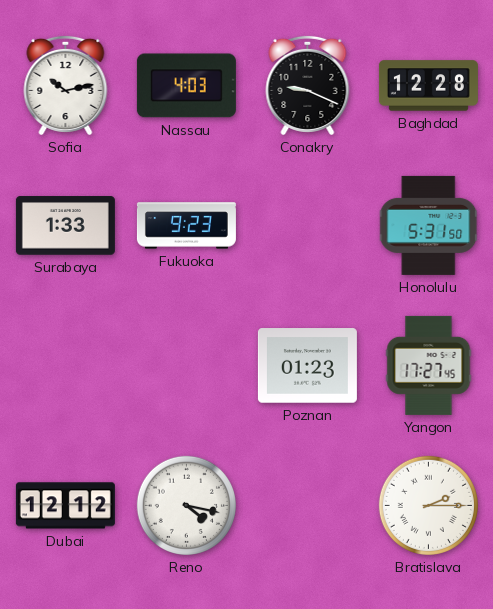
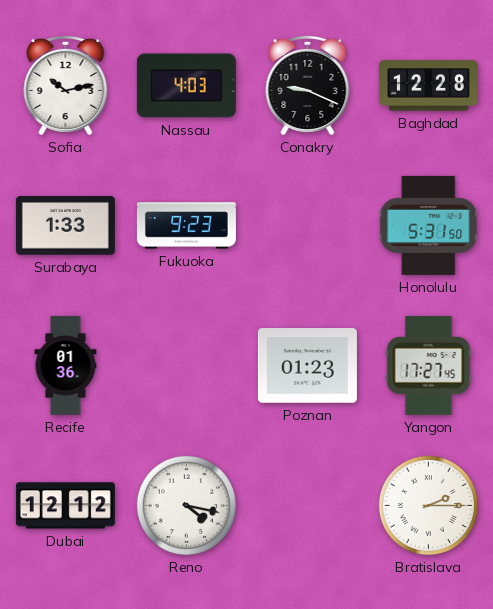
Recife: none -> 01:36
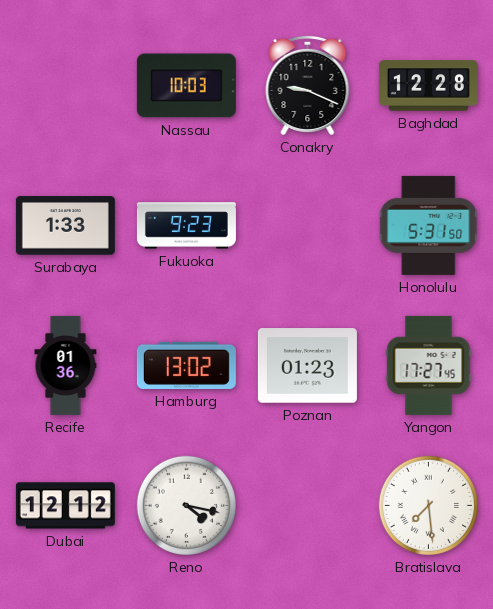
Sofia: 10:13 -> none
Nassau: 4:03 -> 10:03
Hamburg: none -> 13:02
Bratislava: 2:15 -> 7:29
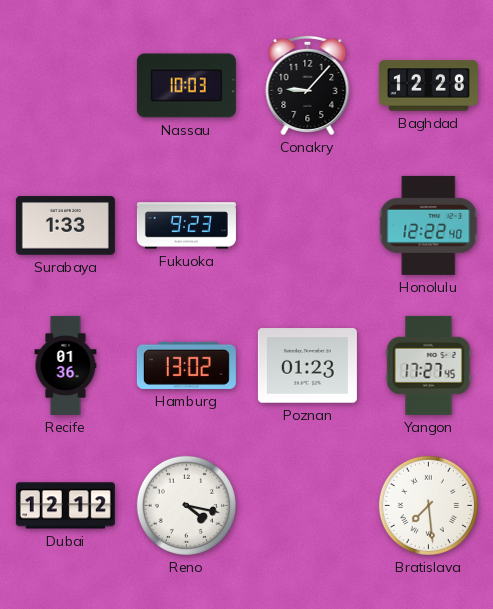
Conakry: 9:19 -> 9:07
Honolulu: 5:31 -> 12:22
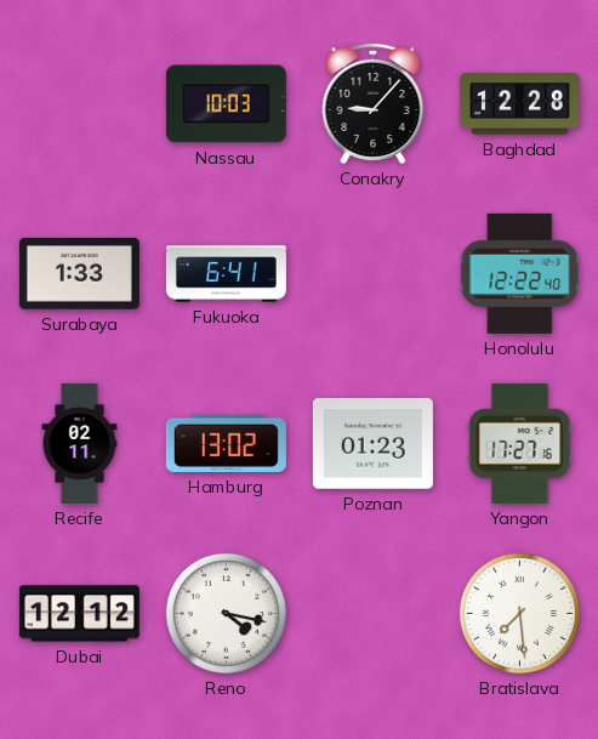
Fukuoka: 9:23 -> 6:41
Recife: 01:36 -> 02:11
Yangon: 17:27:45 -> 17:27:16
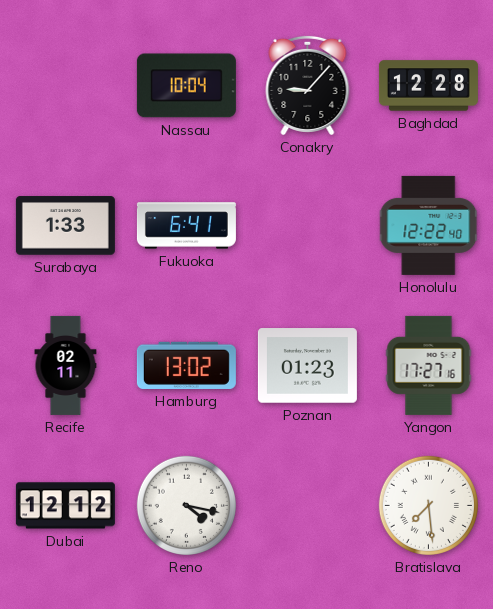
Nassau: 10:03 -> 10:04
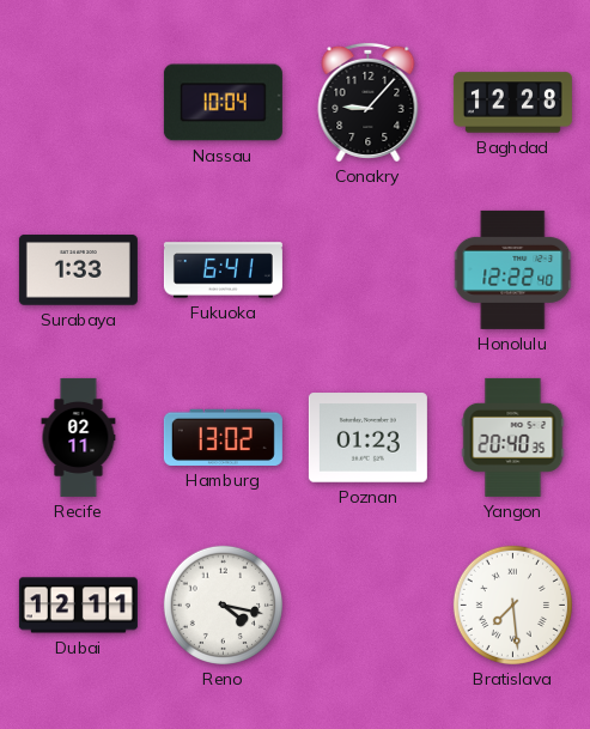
Yangon: 17:27 -> 20:40
Dubai: 12:12 -> 12:11
